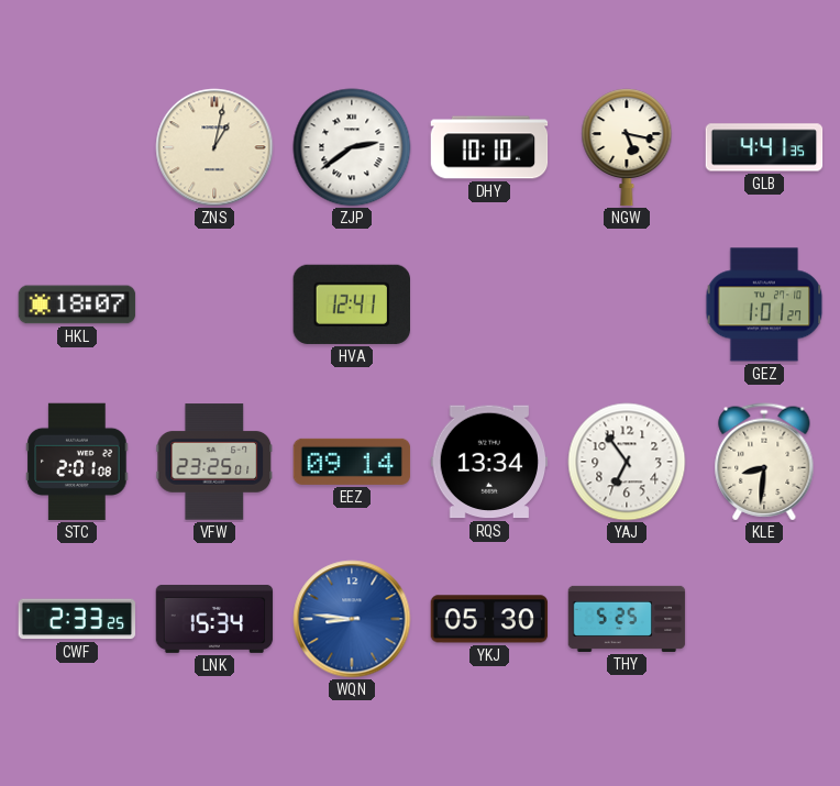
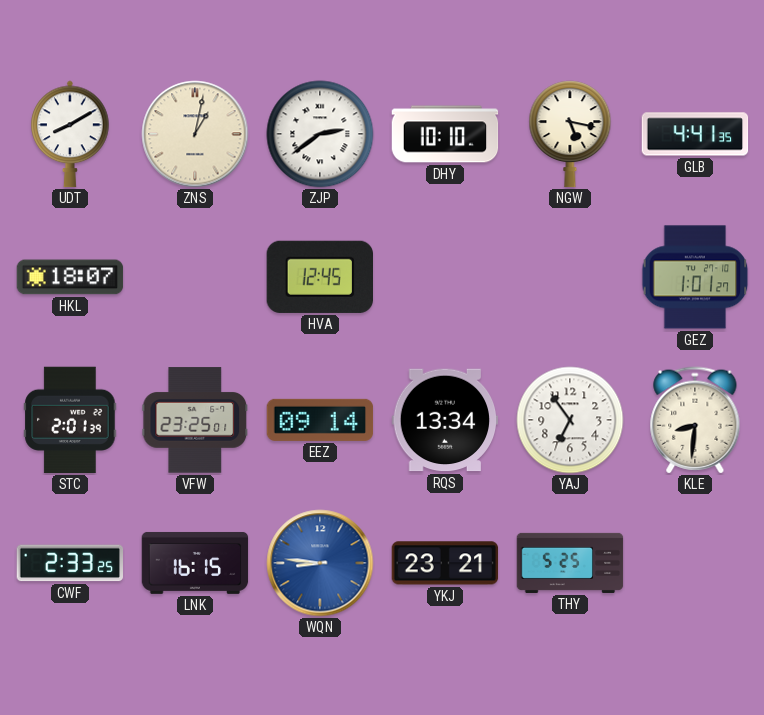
UDT: none -> 8:10
HVA: 12:41 -> 12:45
STC: 2:01:08 -> 2:01:39
LNK: 15:34 -> 16:15
YKJ: 05:30 -> 23:21
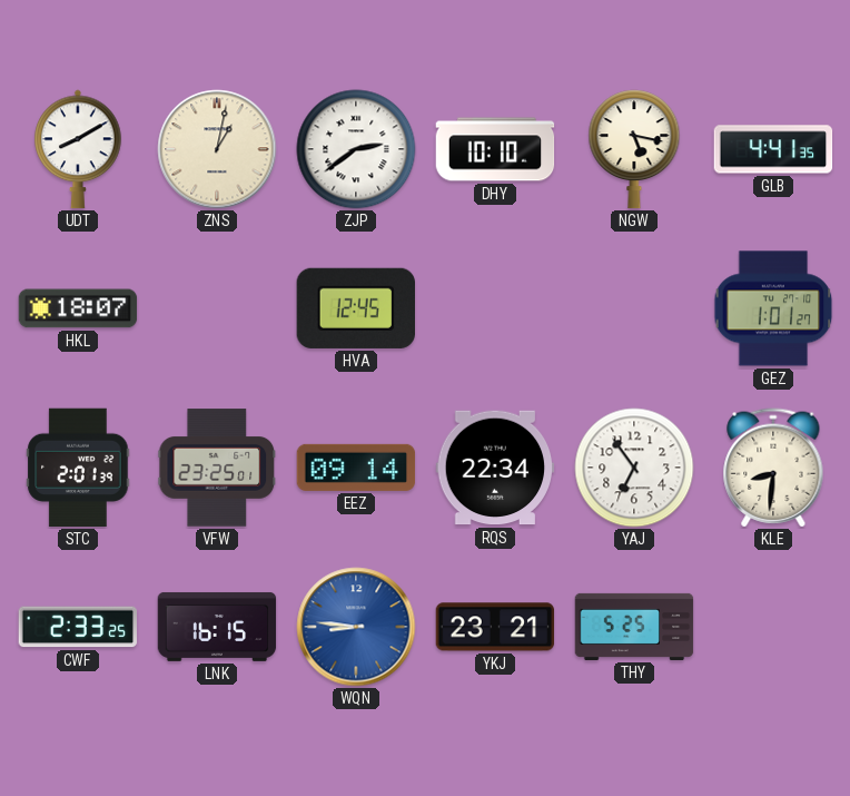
RQS: 13:34 -> 22:34
